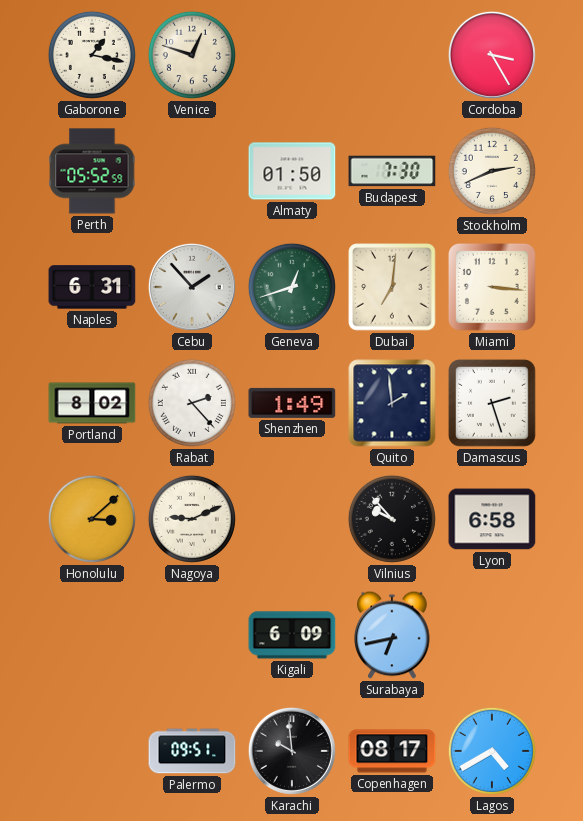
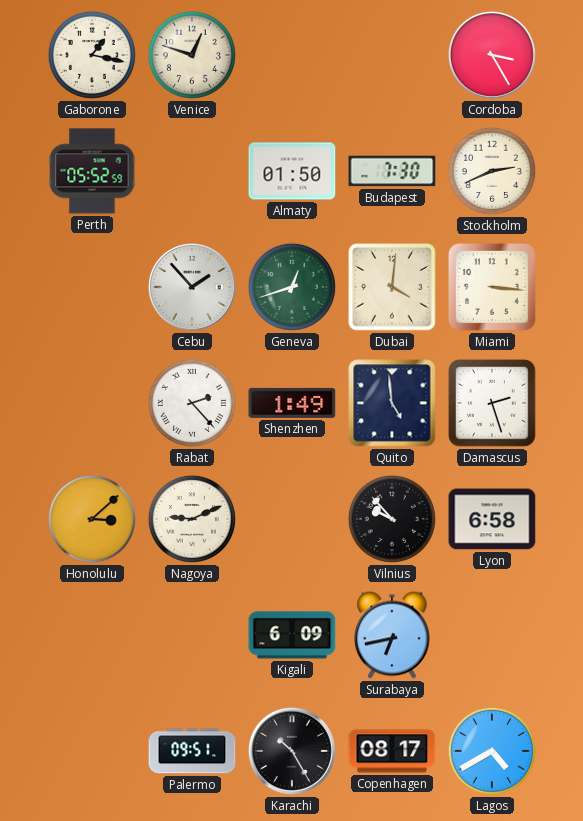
Naples: 6:31 -> none
Dubai: 7:01 -> 4:01
Portland: 8:02 -> none
Quito: 1:59 -> 4:59
Karachi: 9:59 -> 10:25
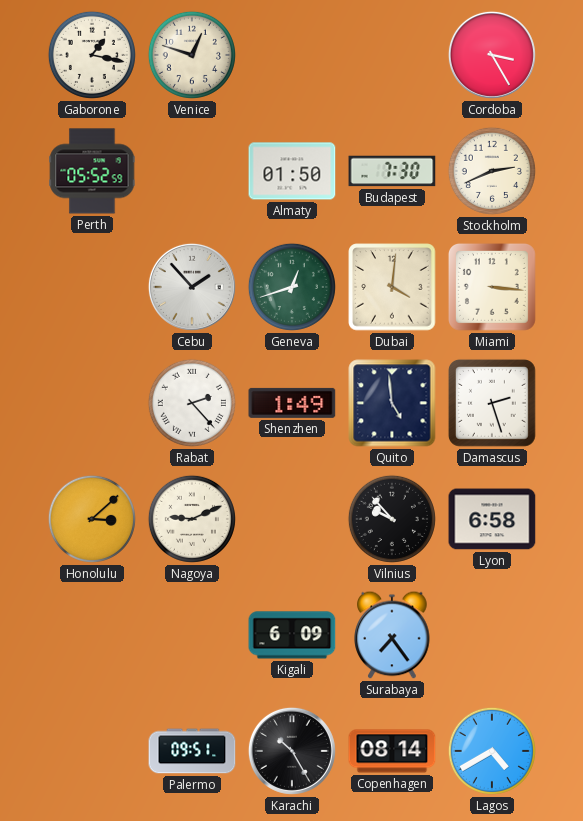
Surabaya: 6:43 -> 7:24
Copenhagen: 08:17 -> 08:14
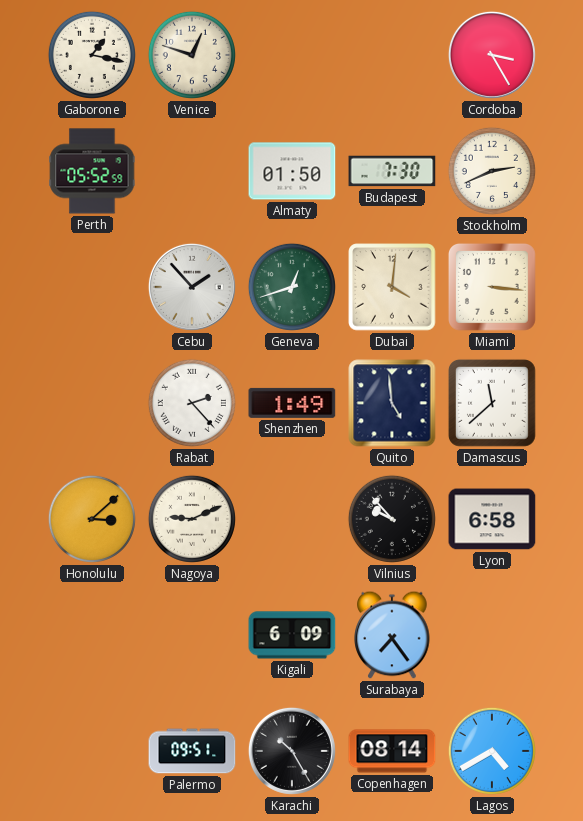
Damascus: 2:27 -> 11:38
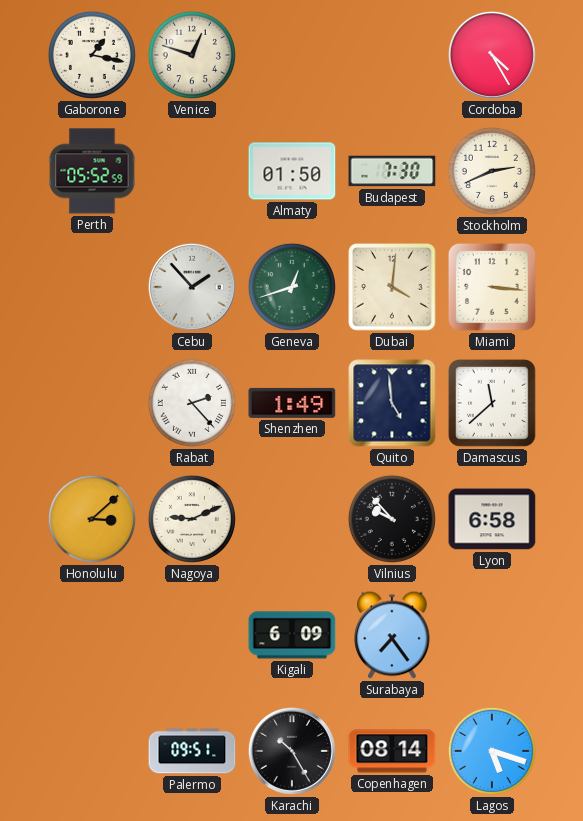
Cordoba: 3:25 -> 4:25
Lagos: 4:40 -> 5:18
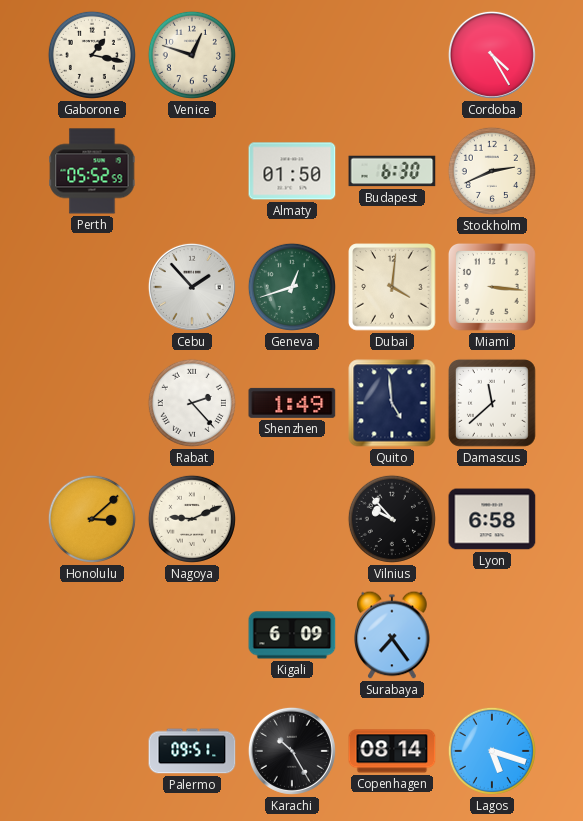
Budapest: 7:30 -> 6:30
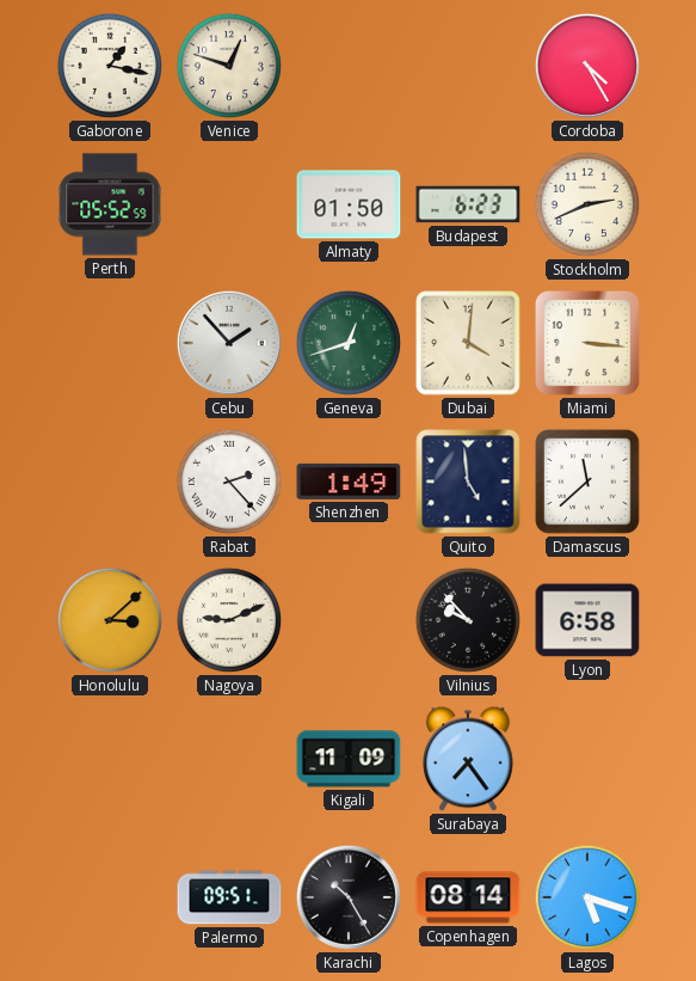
Budapest: 6:30 -> 6:23
Kigali: 6:09 -> 11:09
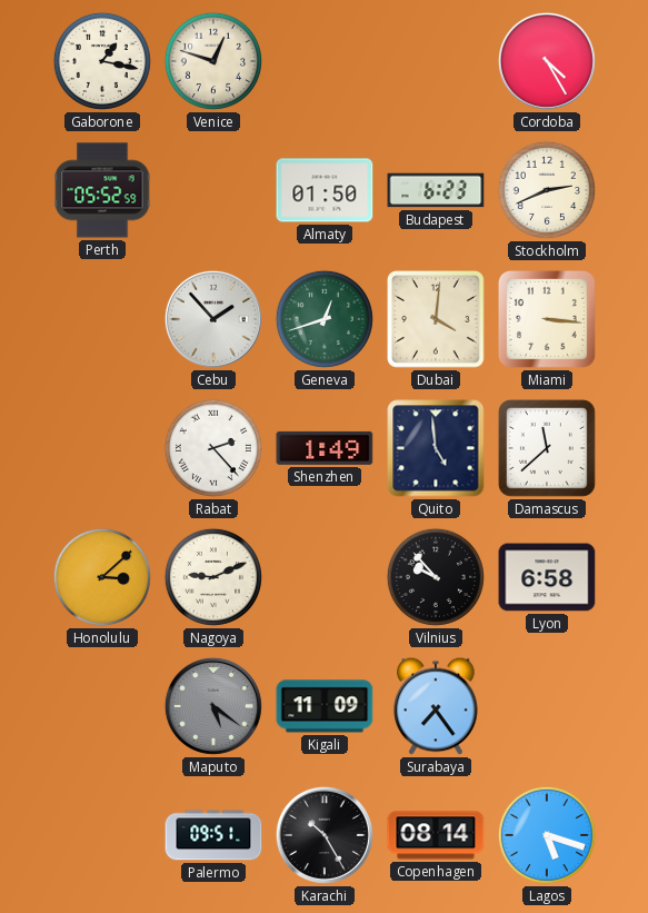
Maputo: none -> 5:21
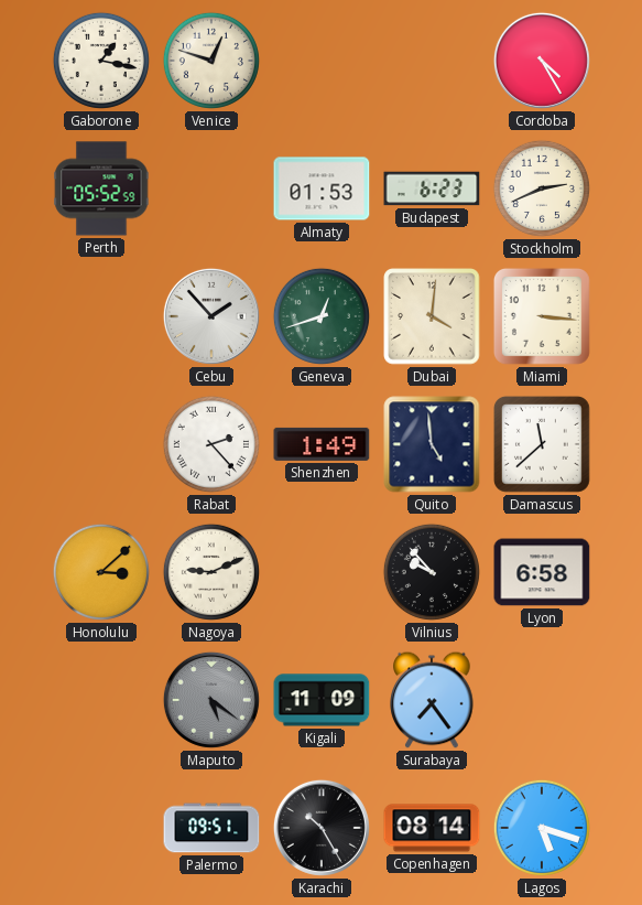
Almaty: 01:50 -> 01:53
